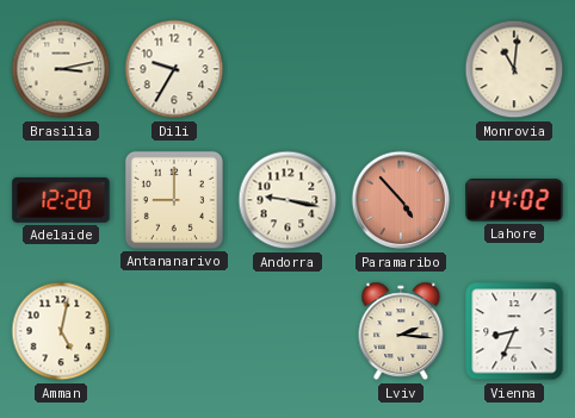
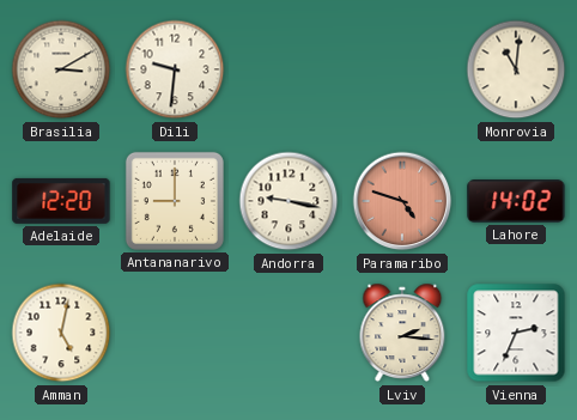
Brasilia: 3:13 -> 3:10
Dili: 9:35 -> 9:31
Paramaribo: 4:53 -> 4:48
Vienna: 8:34 -> 2:34
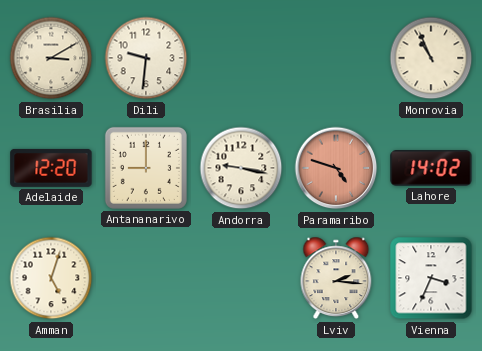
Monrovia: 11:01 -> 10:56
Amman: 5:02 -> 5:03
Vienna: 2:34 -> 3:34
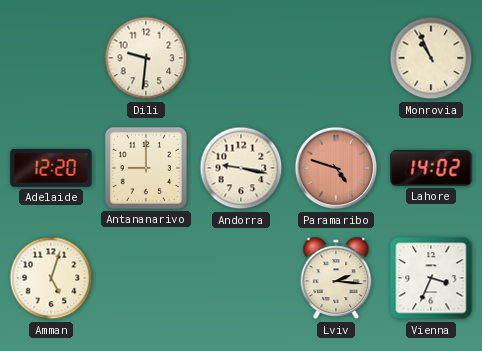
Brasilia: 3:10 -> none
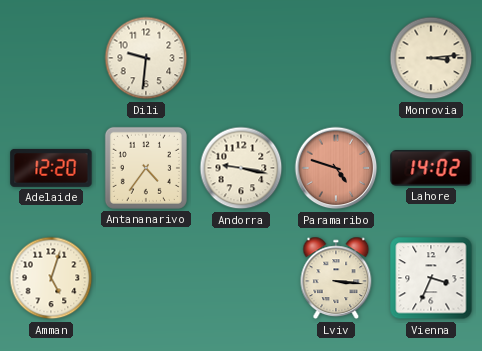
Monrovia: 10:56 -> 3:14
Antananarivo: 9:00 -> 4:36
Lviv: 2:16 -> 3:16
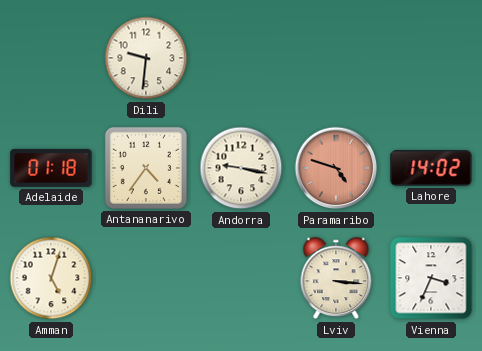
Monrovia: 3:14 -> none
Adelaide: 12:20 -> 01:18
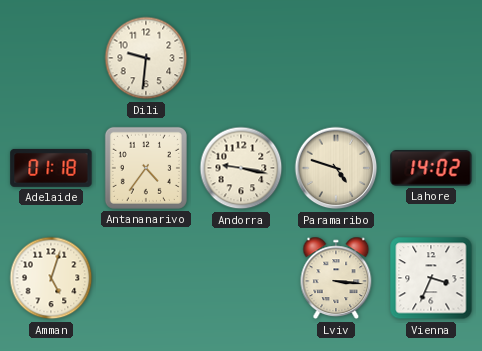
Paramaribo dial: salmon -> cream
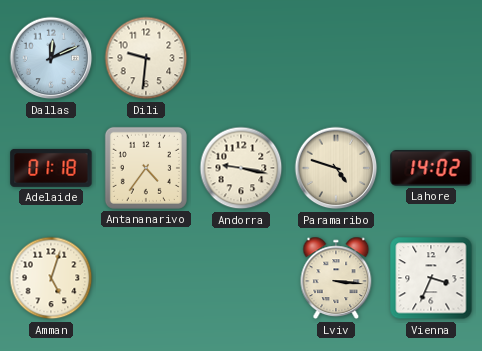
Dallas: none -> 12:11
